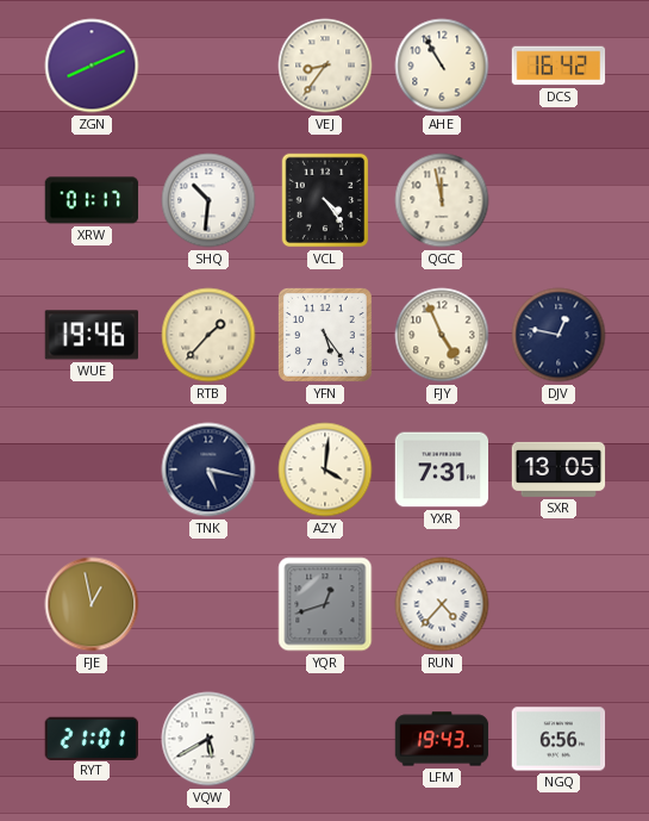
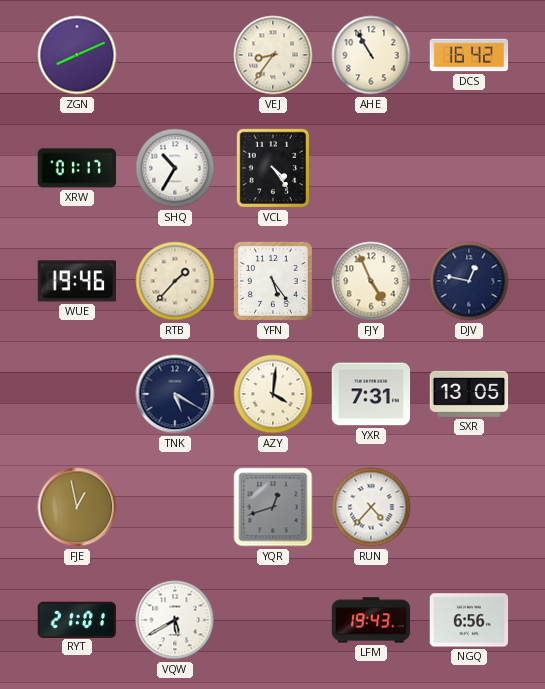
SHQ: 10:31 -> 10:35
QGC: 11:58 -> none
TNK: 5:17 -> 5:20
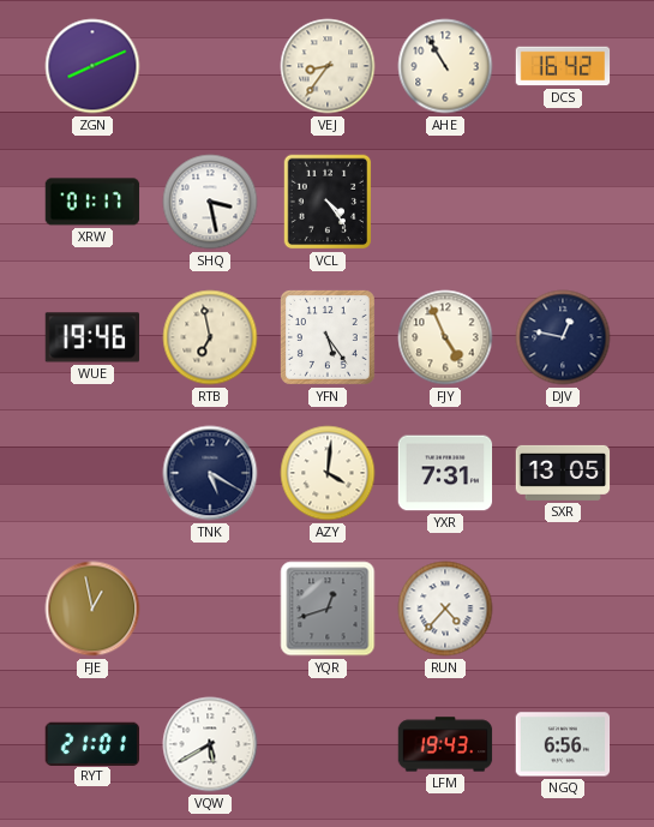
SHQ: 10:35 -> 3:28
RTB: 1:37 -> 6:58
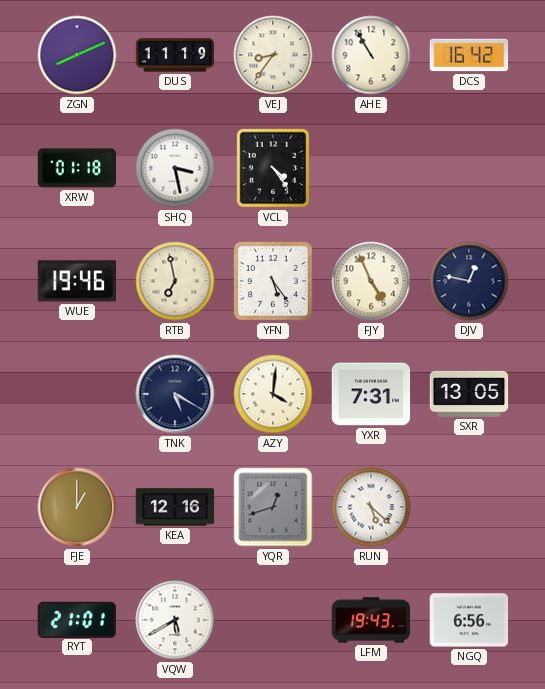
DUS: none -> 11:19
XRW: 01:17 -> 01:18
FJE: 12:58 -> 1:00
KEA: none -> 12:16
RUN: 4:37 -> 5:22
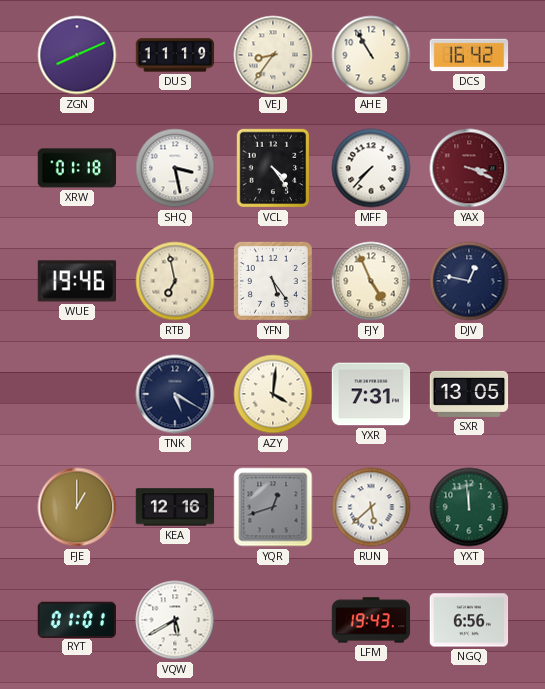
MFF: none -> 7:37
YAX: none -> 3:19
RUN: 5:22 -> 5:38
YXT: none -> 11:59
RYT: 21:01 -> 01:01
